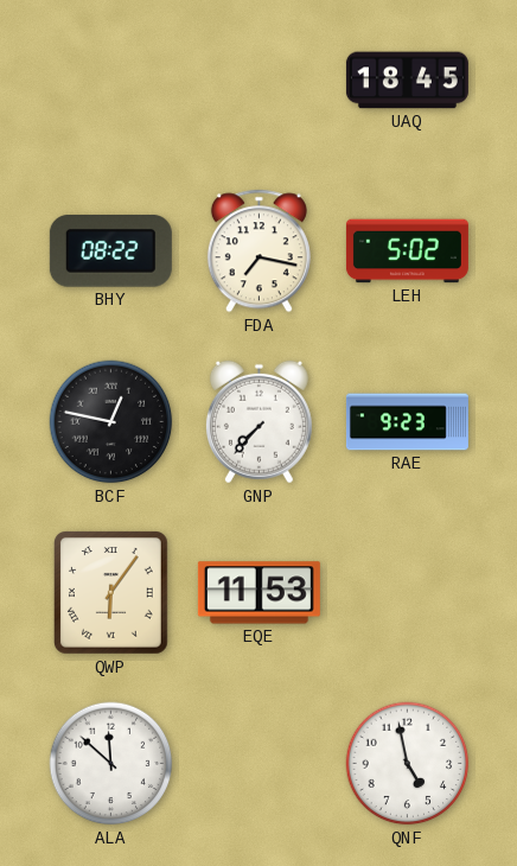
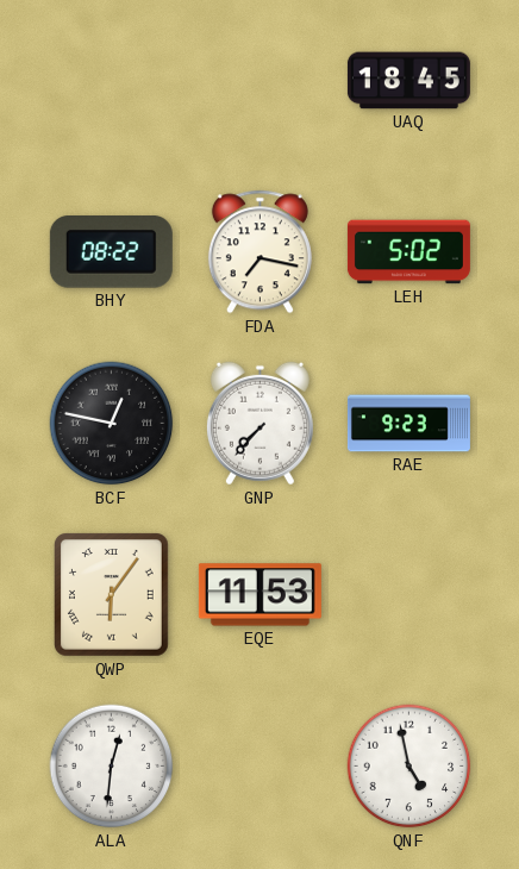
ALA: 11:52 -> 12:31
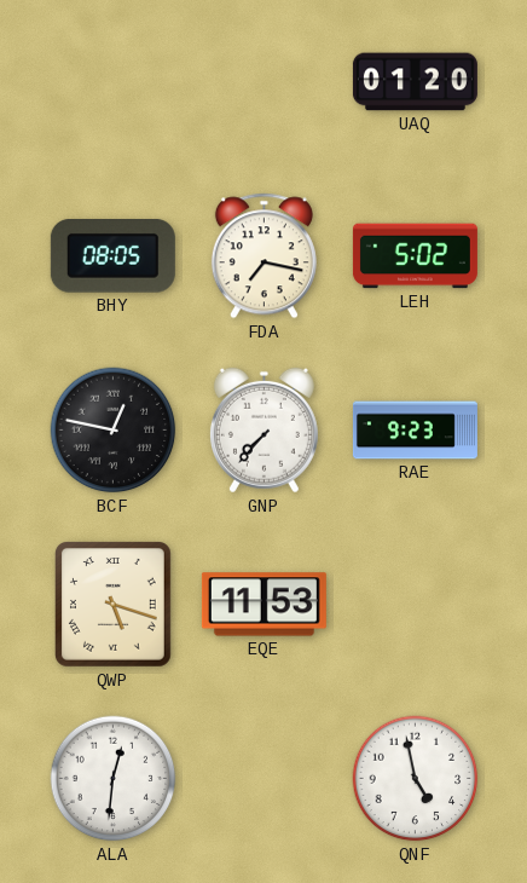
UAQ: 18:45 -> 01:20
BHY: 08:22 -> 08:05
QWP: 6:06 -> 5:18
